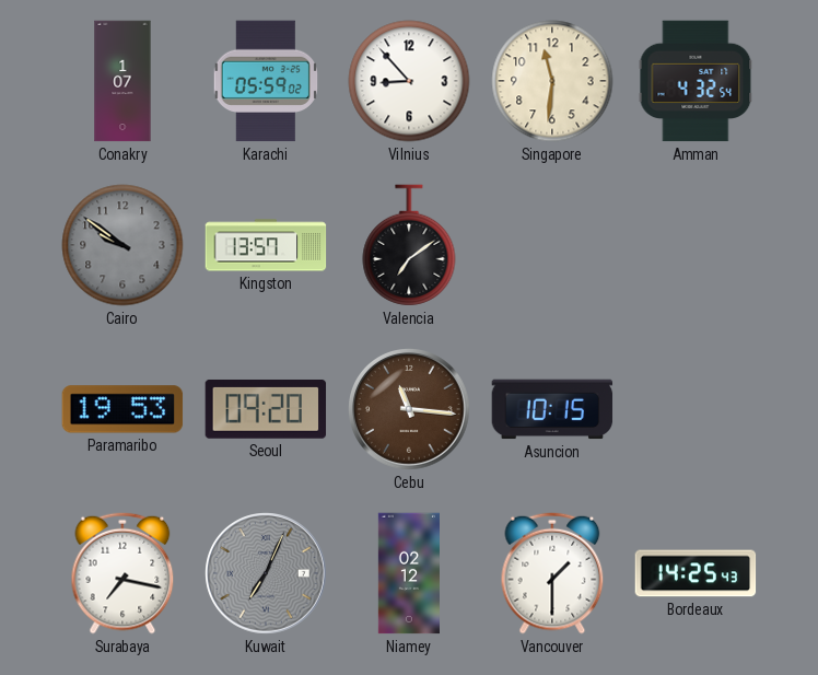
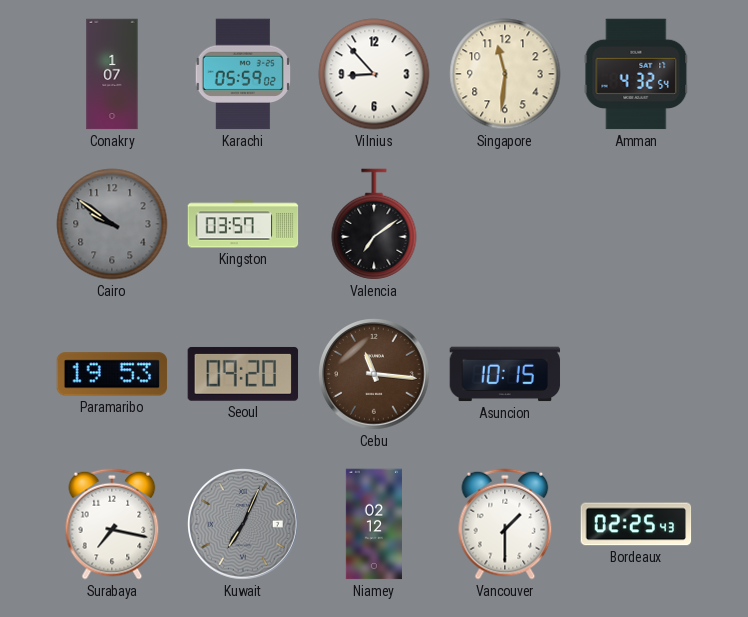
Kingston: 13:57 -> 03:57
Bordeaux: 14:25 -> 02:25
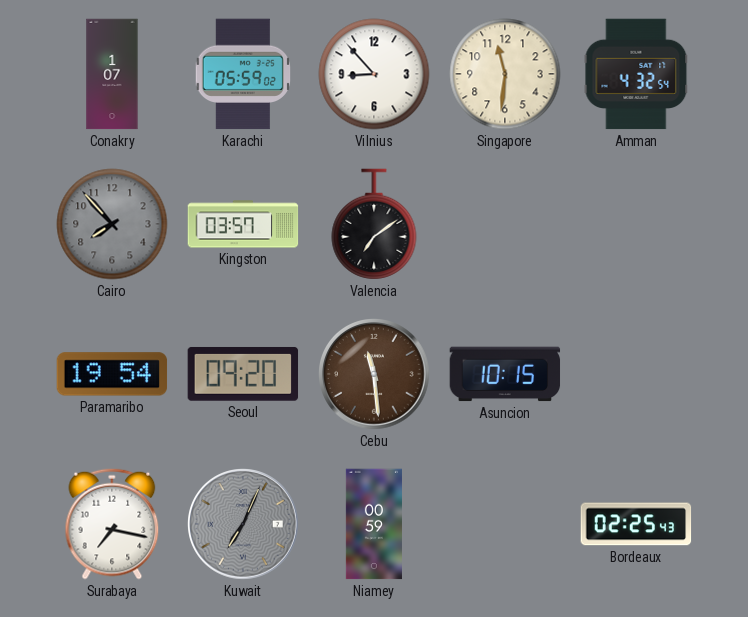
Cairo: 9:51 -> 7:53
Paramaribo: 19:53 -> 19:54
Cebu: 11:16 -> 11:29
Niamey: 02:12 -> 00:59
Vancouver: 1:30 -> none
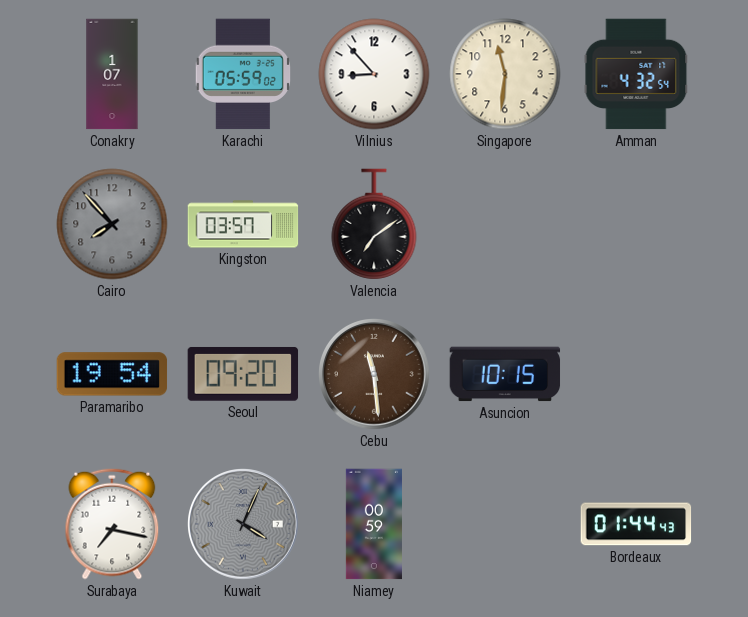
Kuwait: 7:04 -> 4:04
Bordeaux: 02:25 -> 01:44
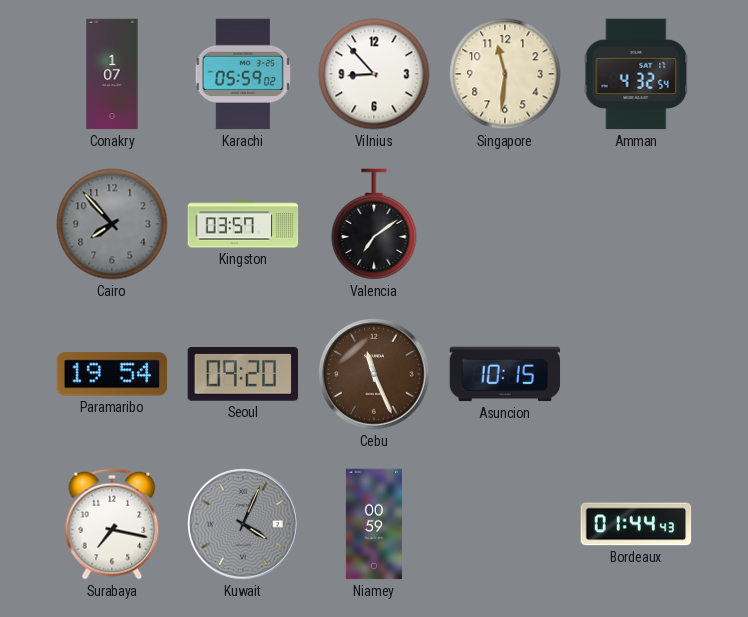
Cebu: 11:29 -> 11:26
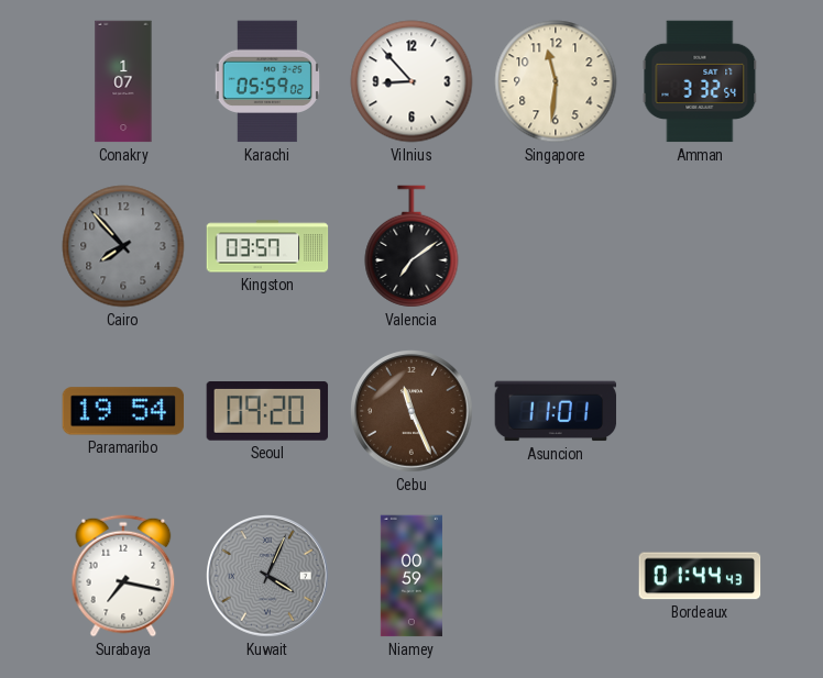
Amman: 4:32 -> 3:32
Asuncion: 10:15 -> 11:01
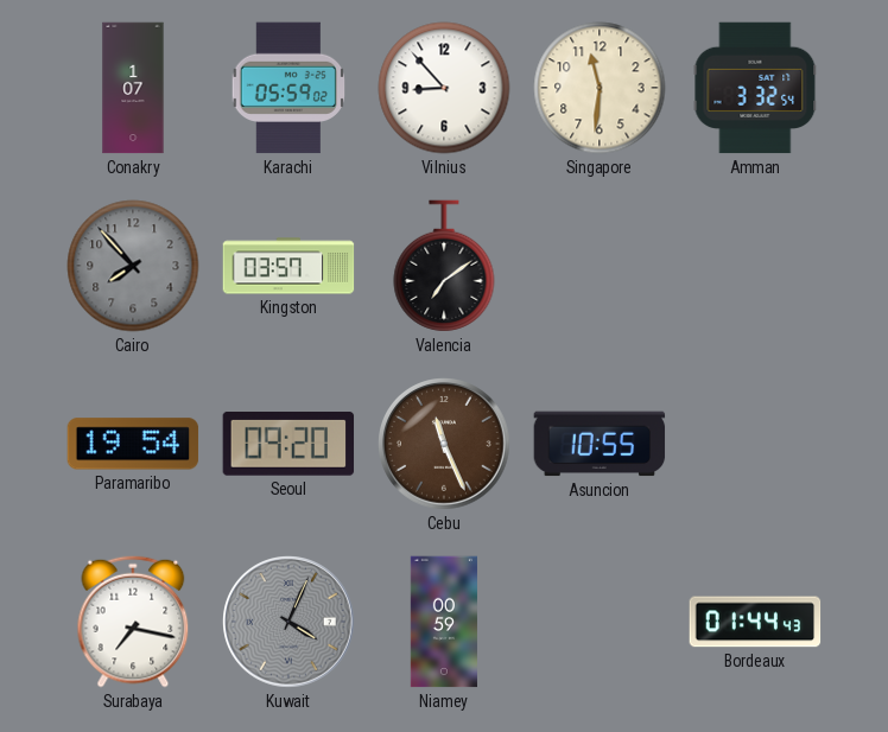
Asuncion: 11:01 -> 10:55
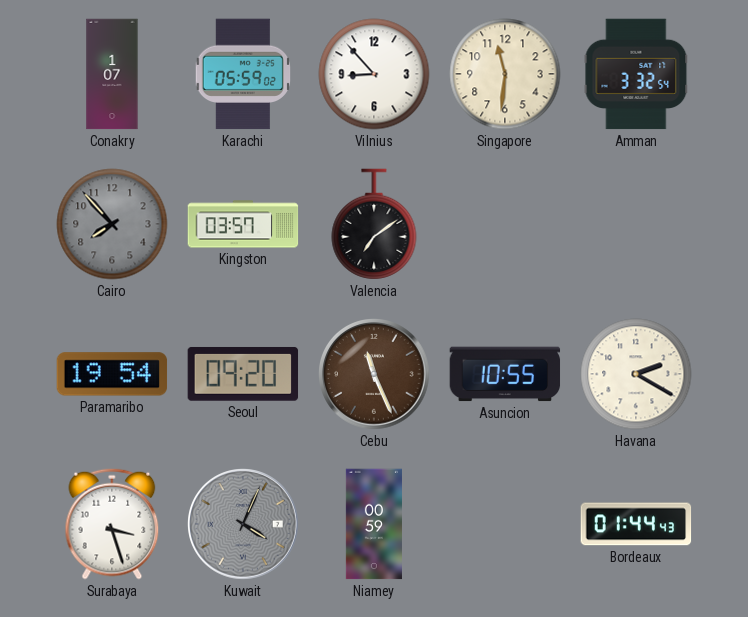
Havana: none -> 2:20
Surabaya: 7:17 -> 3:27
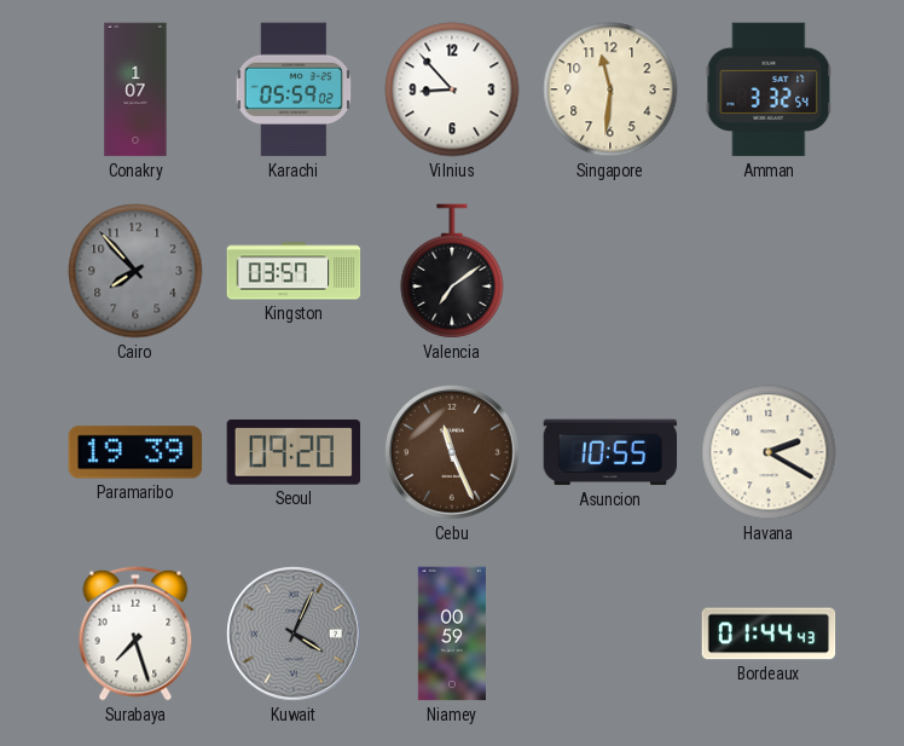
Paramaribo: 19:54 -> 19:39
Surabaya: 3:27 -> 7:27
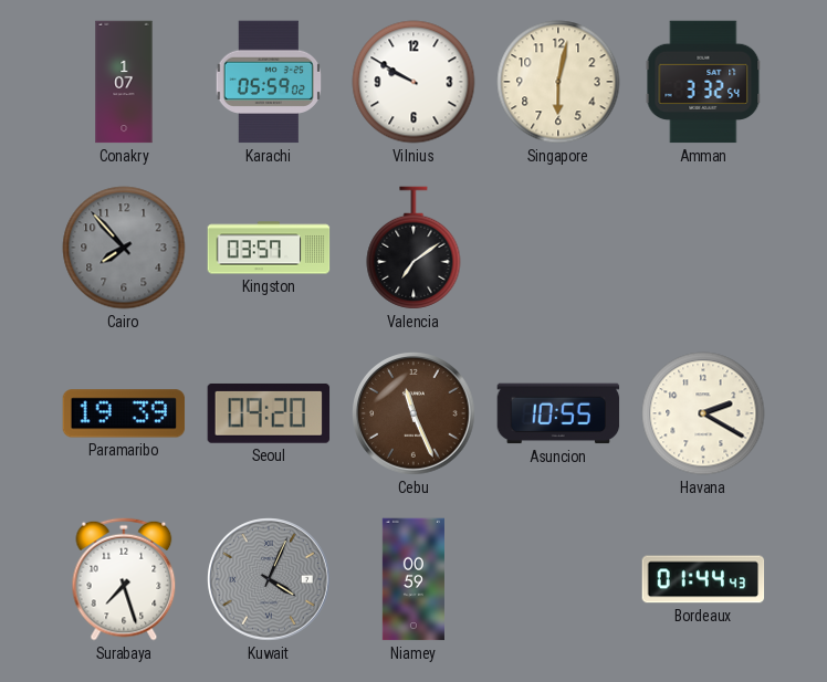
Vilnius: 8:53 -> 9:50
Singapore: 11:31 -> 6:02
